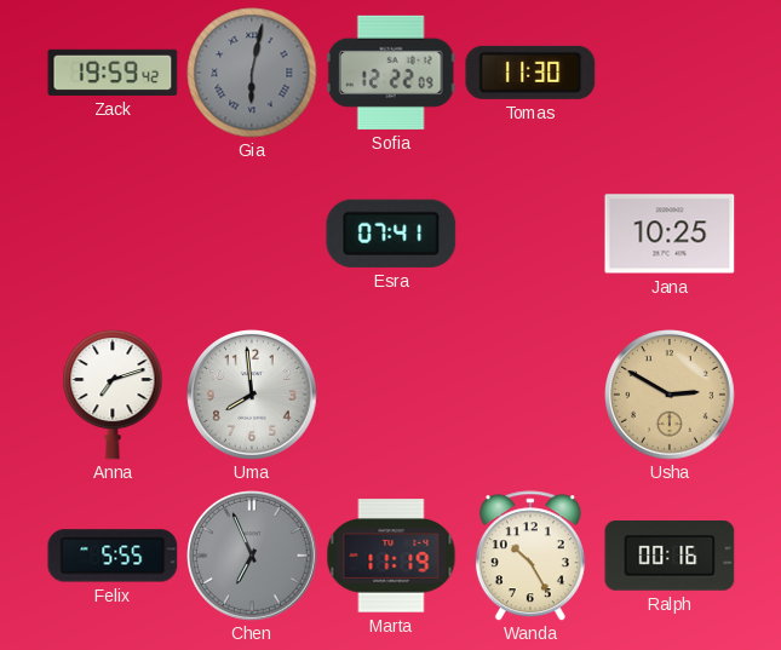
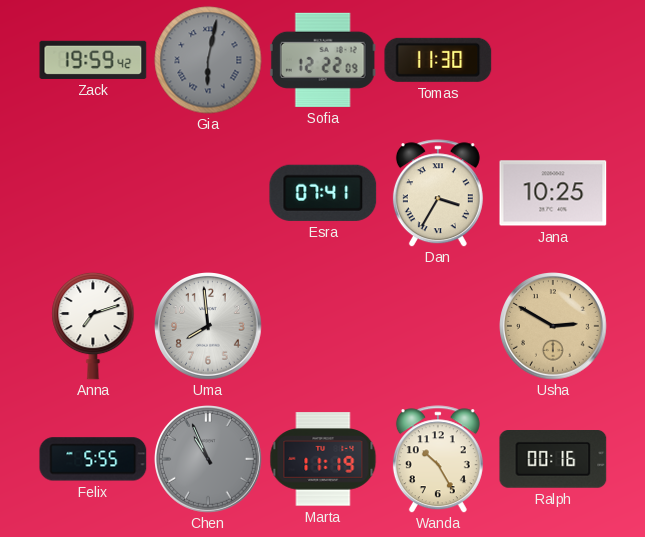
Dan: none -> 3:35
Chen: 6:56 -> 10:56
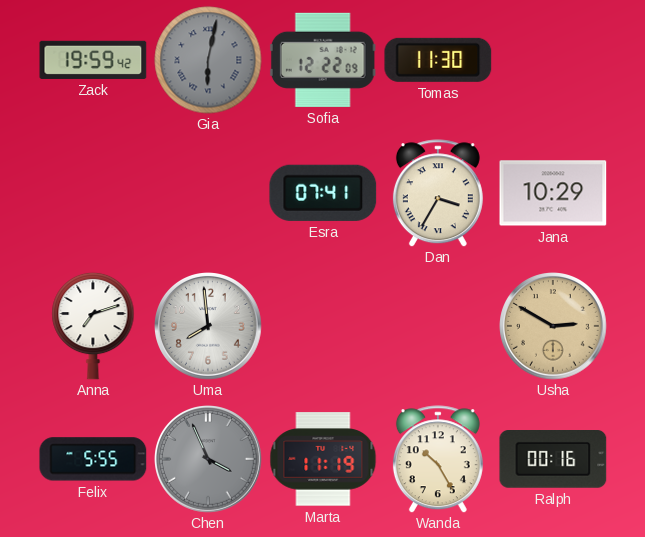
Jana: 10:25 -> 10:29
Chen: 10:56 -> 3:56
